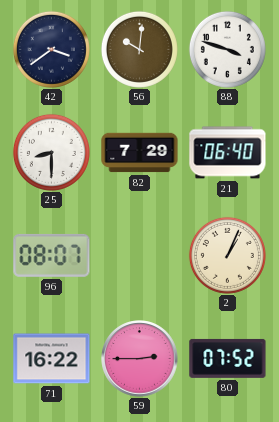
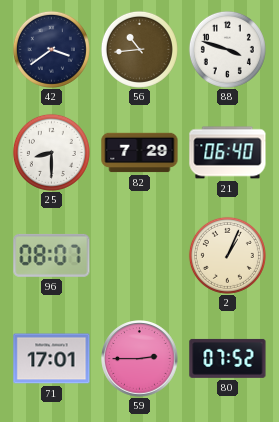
56: 10:01 -> 10:44
71: 16:22 -> 17:01
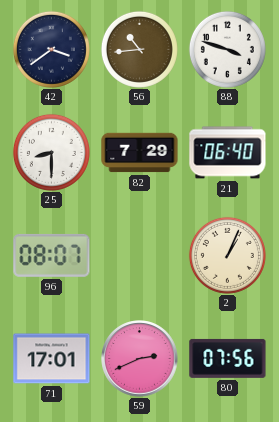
59: 2:45 -> 2:41
80: 07:52 -> 07:56
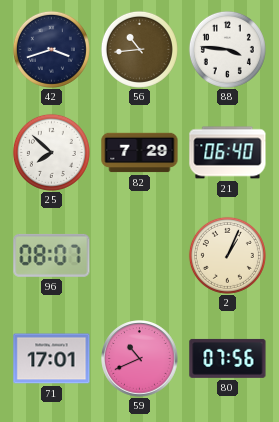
42: 3:39 -> 3:42
88: 3:48 -> 3:46
25: 8:30 -> 7:52
59: 2:41 -> 10:41
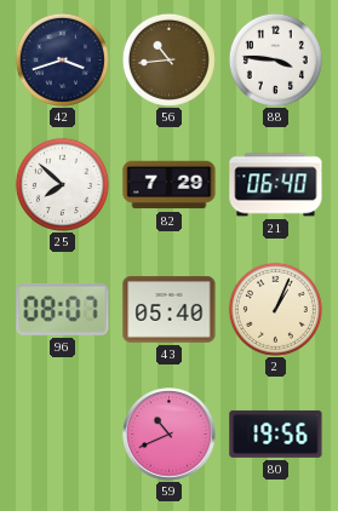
43: none -> 05:40
71: 17:01 -> none
80: 07:56 -> 19:56
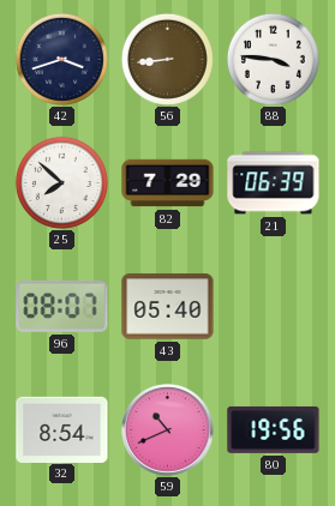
56: 10:44 -> 8:44
21: 06:40 -> 06:39
2: 1:04 -> none
32: none -> 8:54
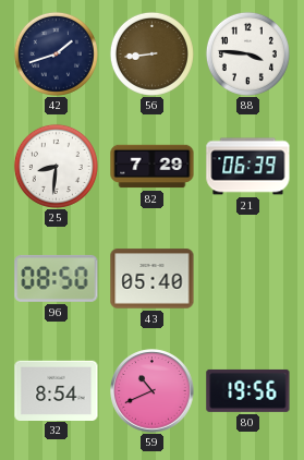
42: 3:42 -> 1:42
25: 7:52 -> 8:31
96: 08:07 -> 08:50
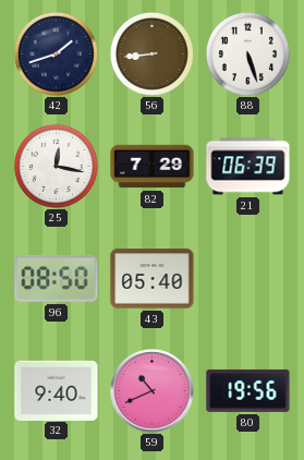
88: 3:46 -> 5:27
25: 8:31 -> 12:17
32: 8:54 -> 9:40
